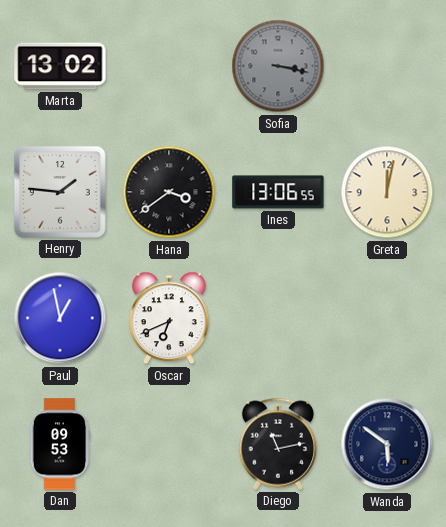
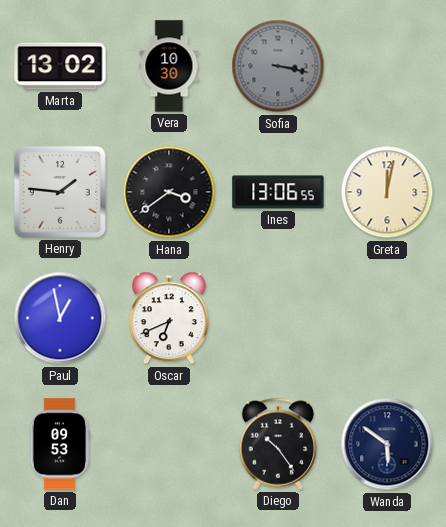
Vera: none -> 10:30
Diego: 11:13 -> 10:24
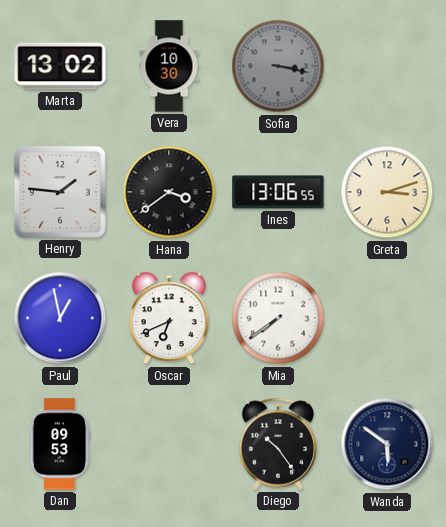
Greta: 12:02 -> 3:12
Mia: none -> 7:39
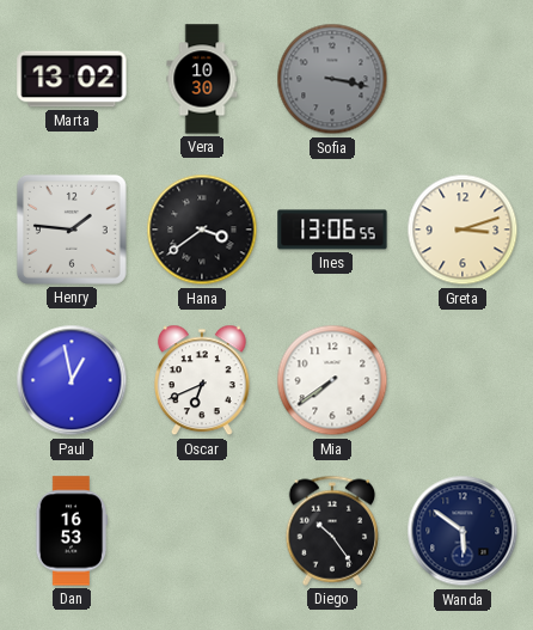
Dan: 09:53 -> 16:53
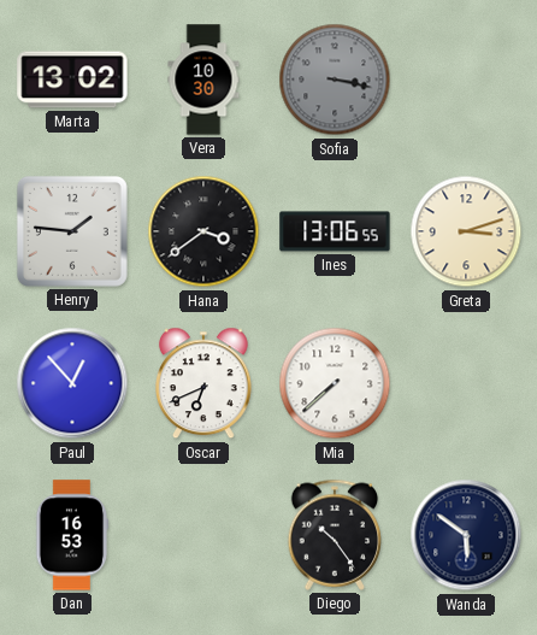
Paul: 12:58 -> 12:53
Mia: 7:39 -> 7:38
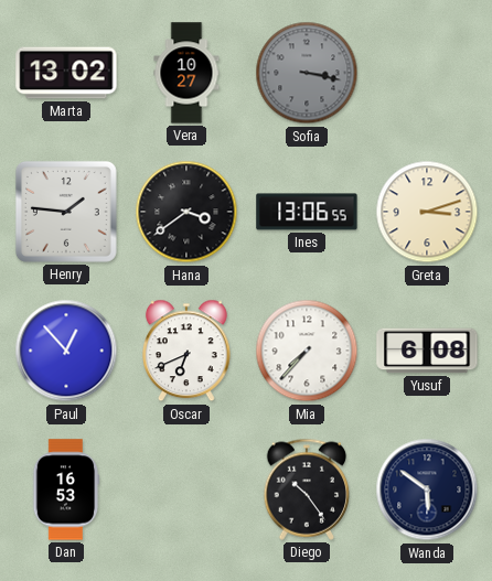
Vera: 10:30 -> 10:27
Mia: 7:38 -> 7:37
Yusuf: none -> 6:08
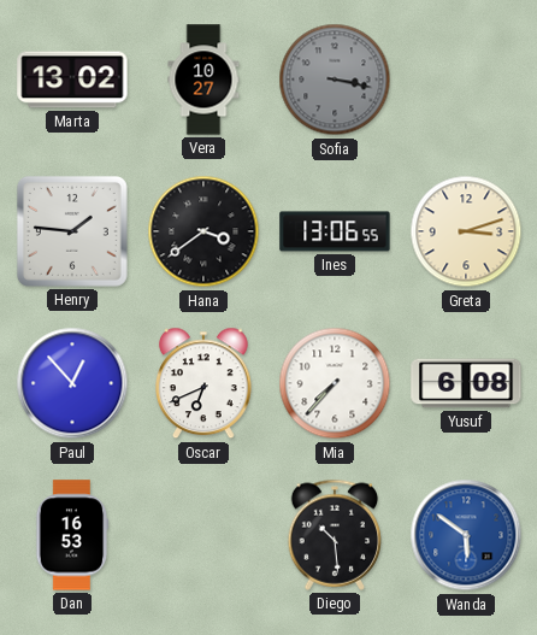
Diego: 10:24 -> 10:29
Wanda dial: navy -> blue
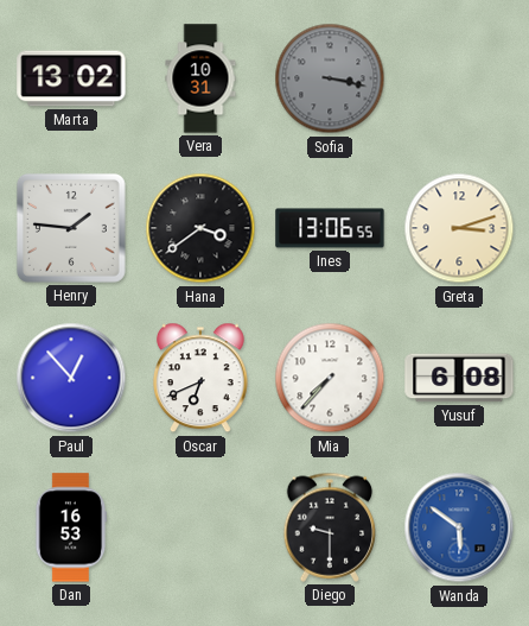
Vera: 10:27 -> 10:31
Diego: 10:29 -> 9:30
